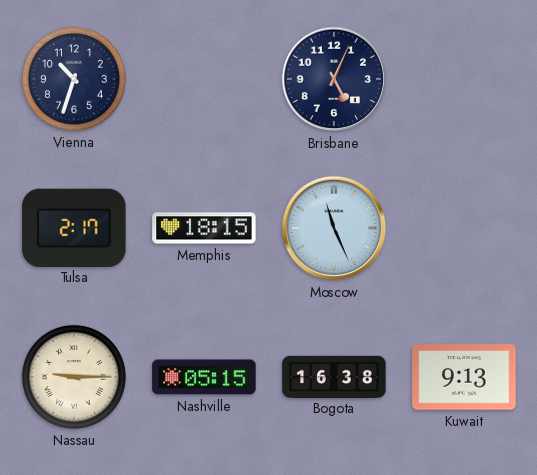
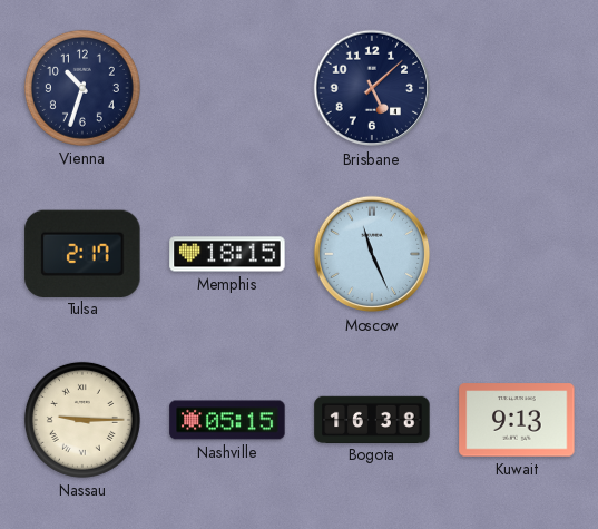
Brisbane: 5:04 -> 5:08
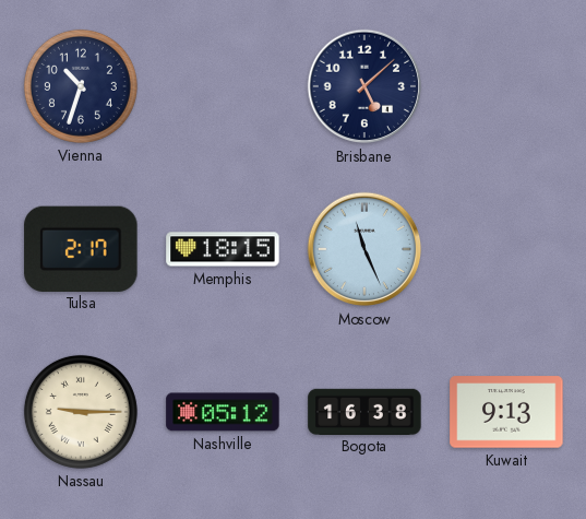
Nashville: 05:15 -> 05:12
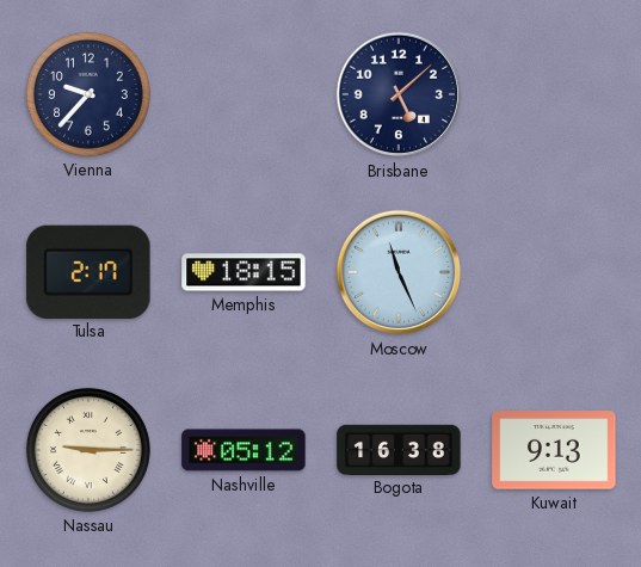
Vienna: 10:33 -> 9:37
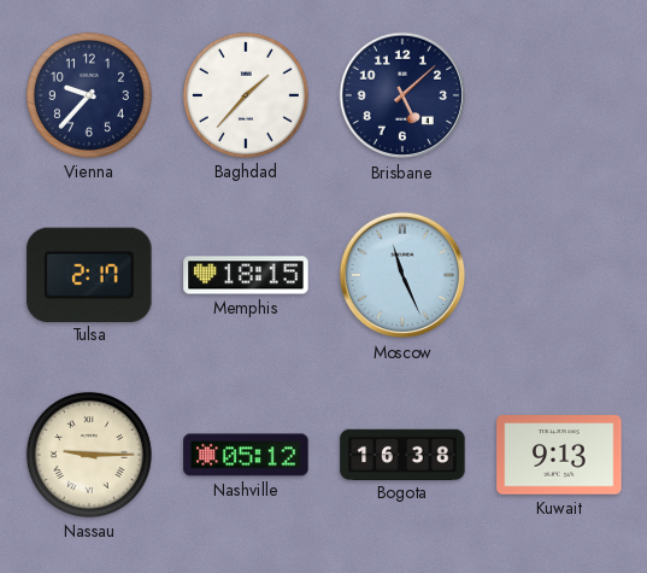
Baghdad: none -> 1:37
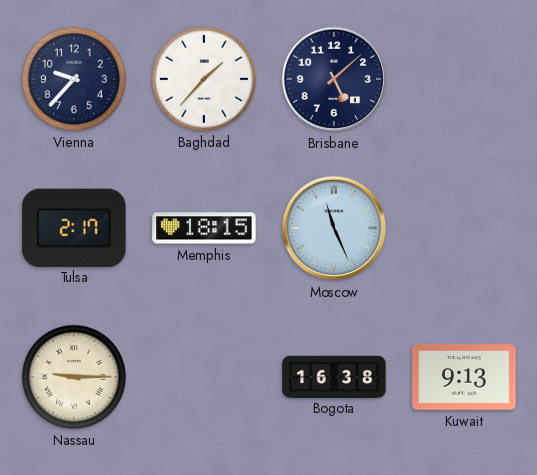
Nashville: 05:12 -> none
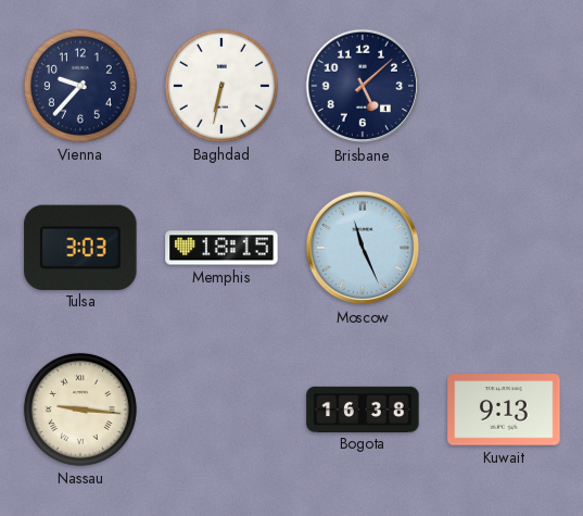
Baghdad: 1:37 -> 6:32
Tulsa: 2:17 -> 3:03
Nassau: 9:15 -> 9:16
